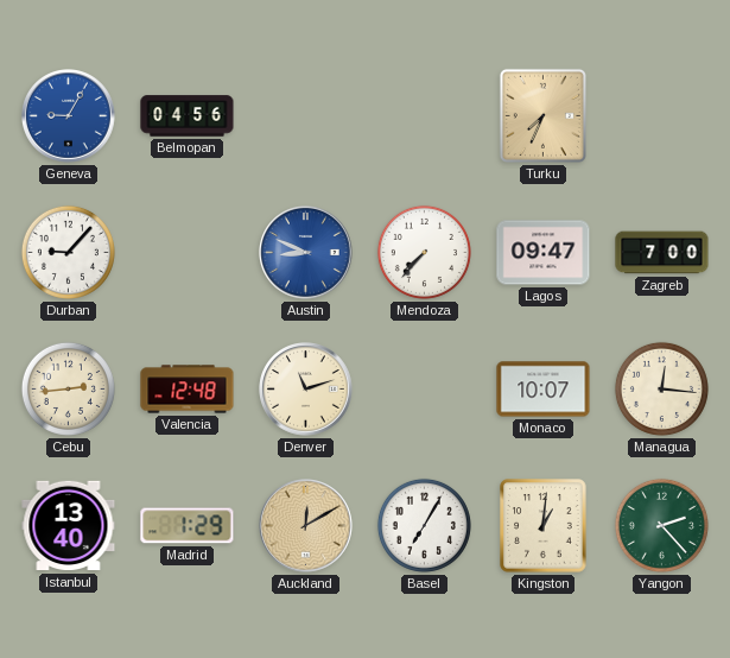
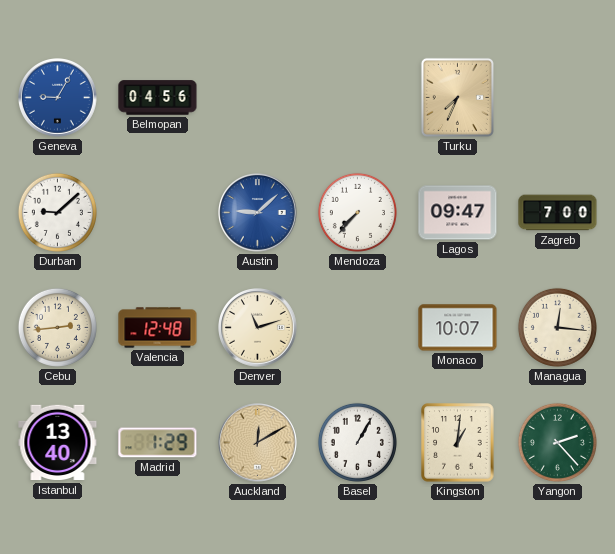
Durban: 9:07 -> 9:08
Austin: 8:49 -> 9:08
Basel: 7:05 -> 1:05
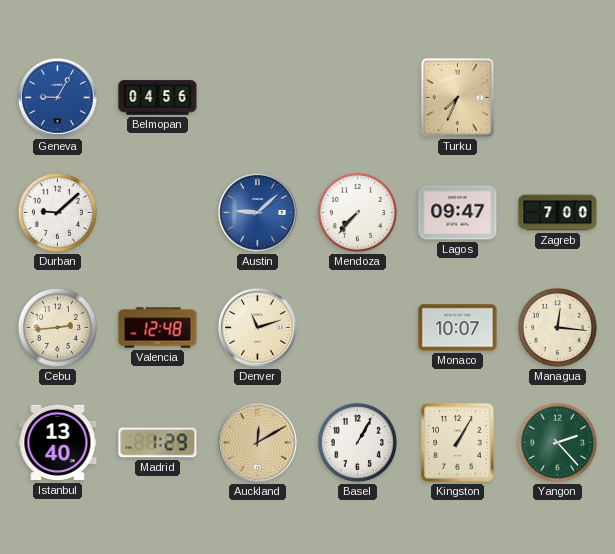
Kingston: 1:01 -> 1:05
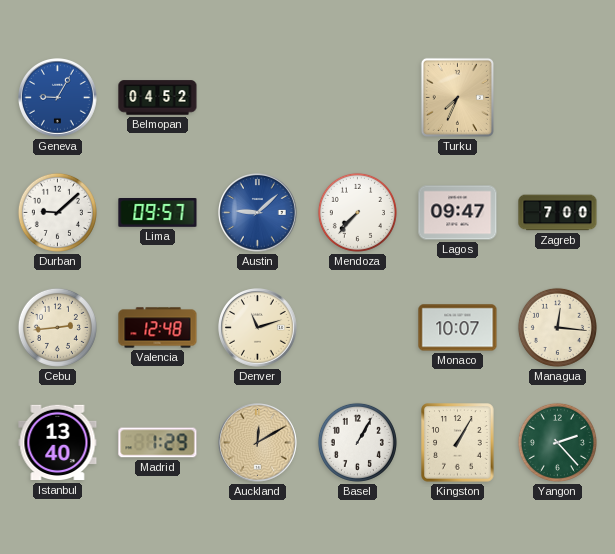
Belmopan: 04:56 -> 04:52
Lima: none -> 09:57
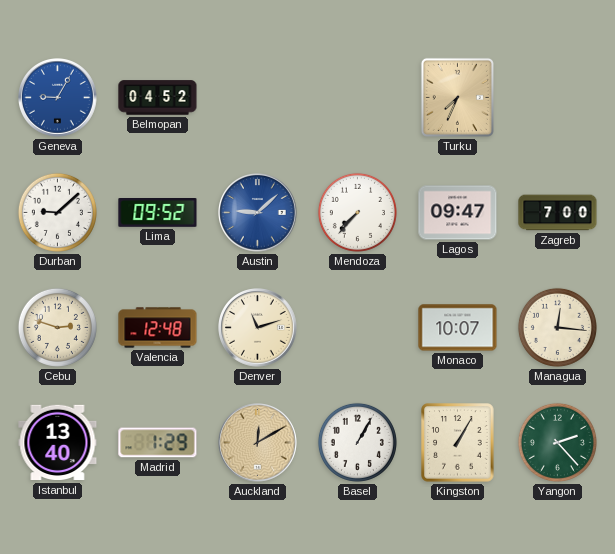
Lima: 09:57 -> 09:52
Cebu: 2:44 -> 2:48
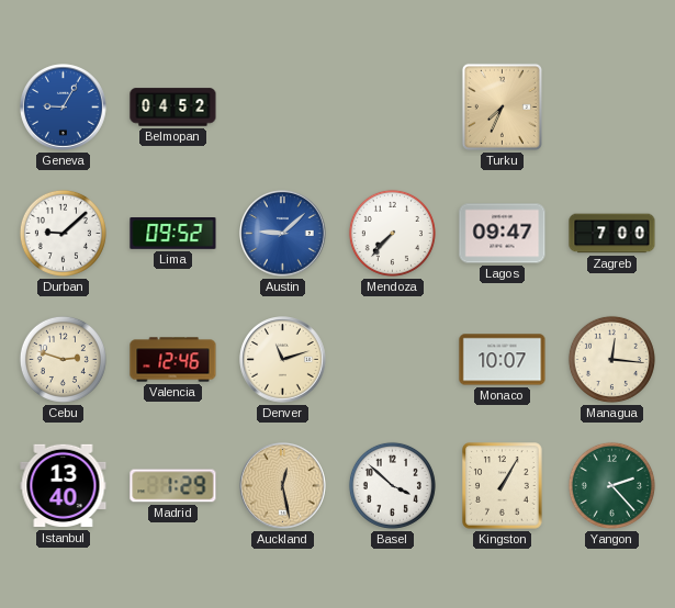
Valencia: 12:48 -> 12:46
Auckland: 12:10 -> 12:28
Basel: 1:05 -> 3:52
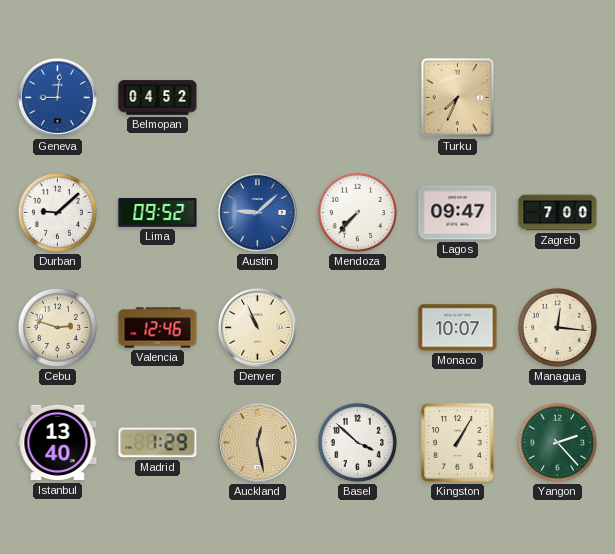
Geneva: 9:05 -> 9:01
Denver: 11:12 -> 10:56
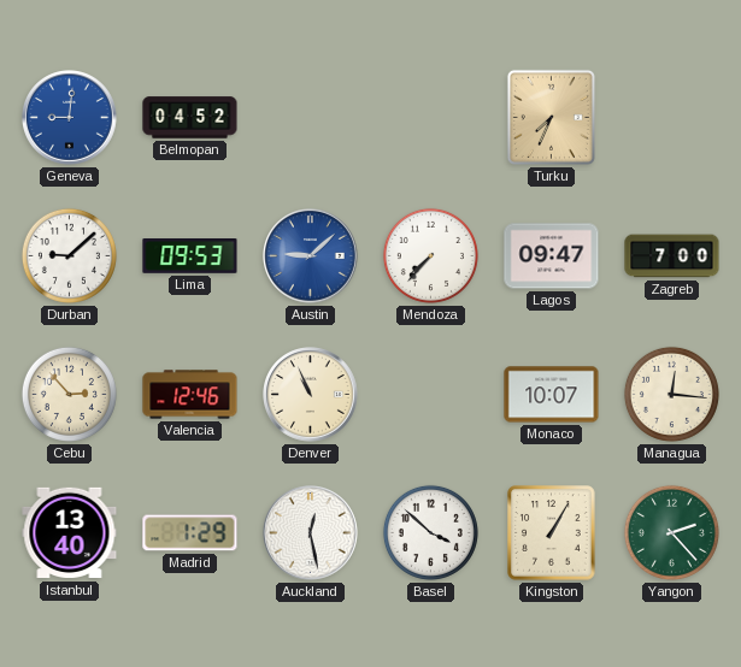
Lima: 09:52 -> 09:53
Cebu: 2:48 -> 2:53
Auckland dial: champagne -> white
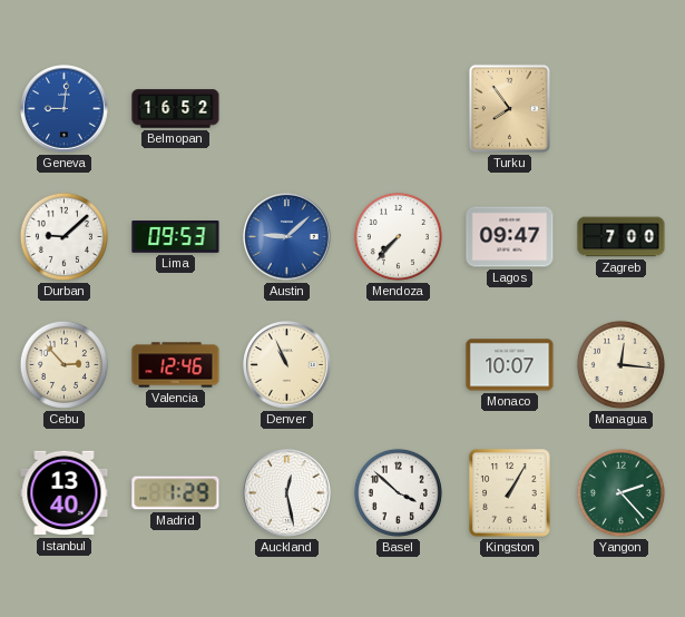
Belmopan: 04:52 -> 16:52
Turku: 7:34 -> 7:54
